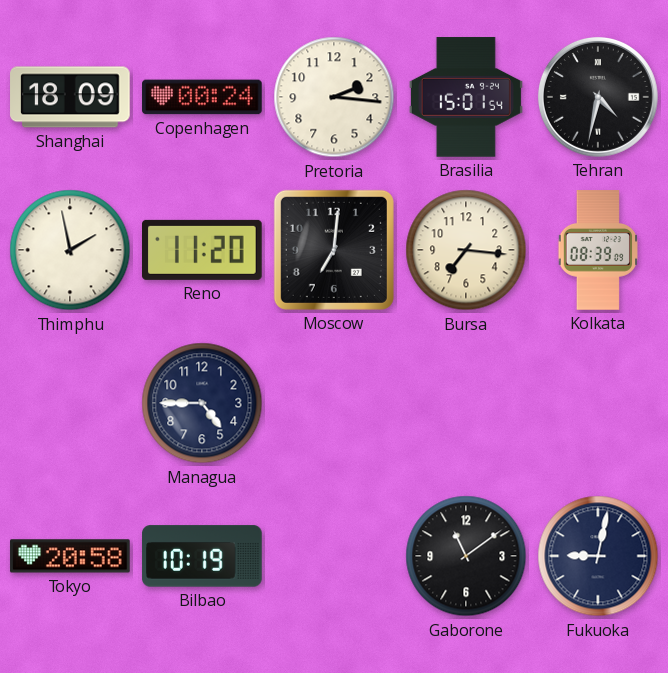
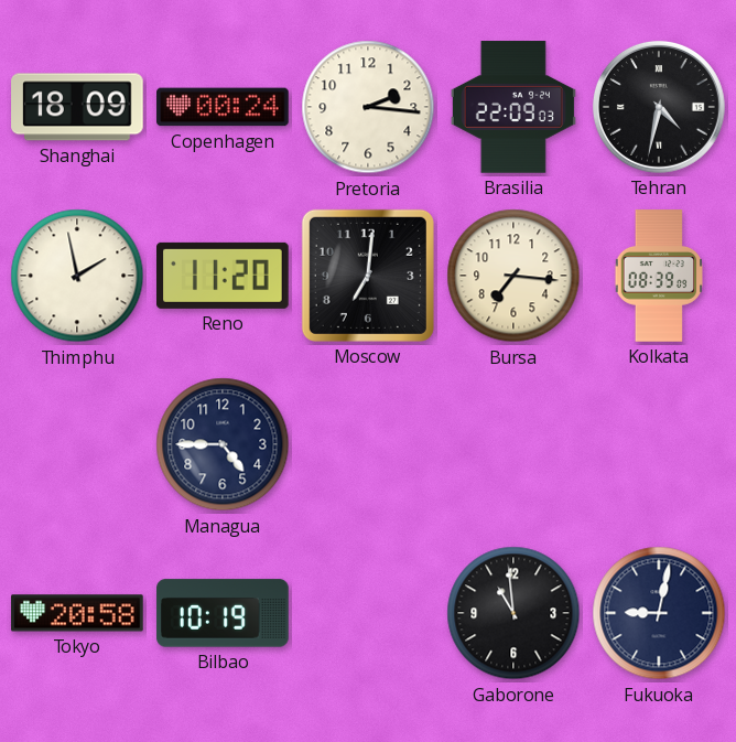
Brasilia: 15:01 -> 22:09
Gaborone: 11:09 -> 10:59
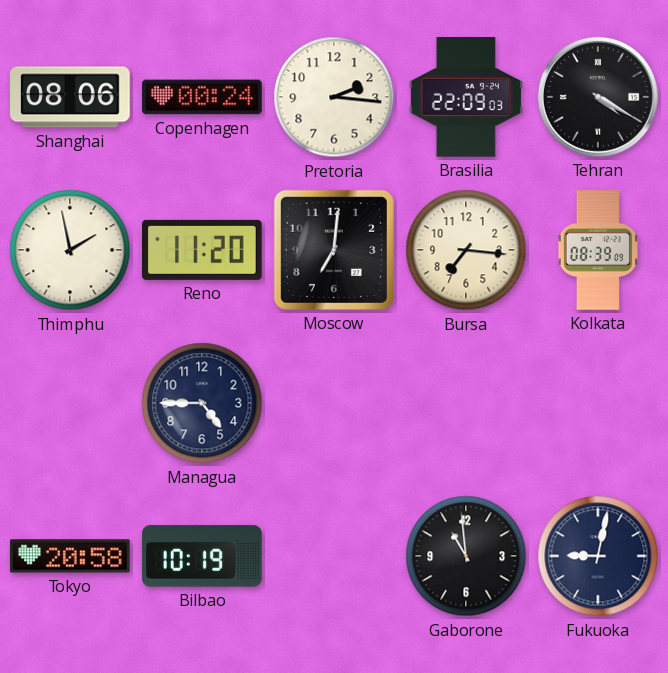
Shanghai: 18:09 -> 08:06
Tehran: 4:32 -> 4:20
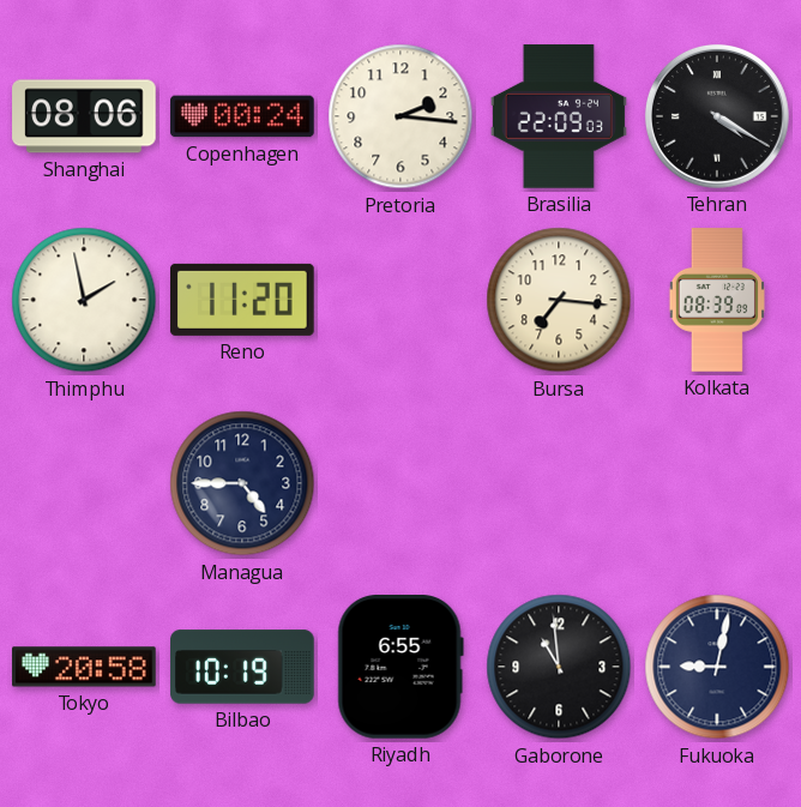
Moscow: 7:01 -> none
Riyadh: none -> 6:55
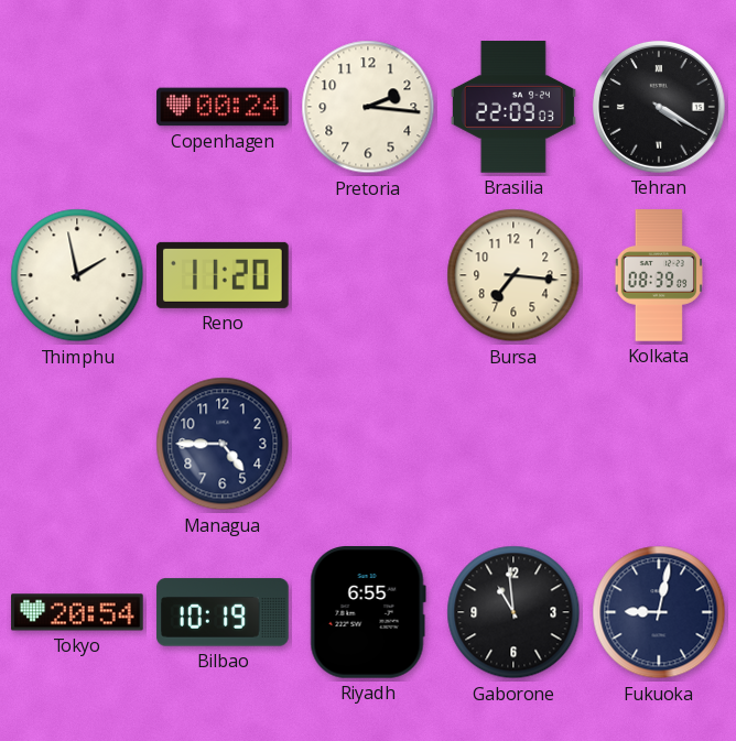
Shanghai: 08:06 -> none
Tokyo: 20:58 -> 20:54
